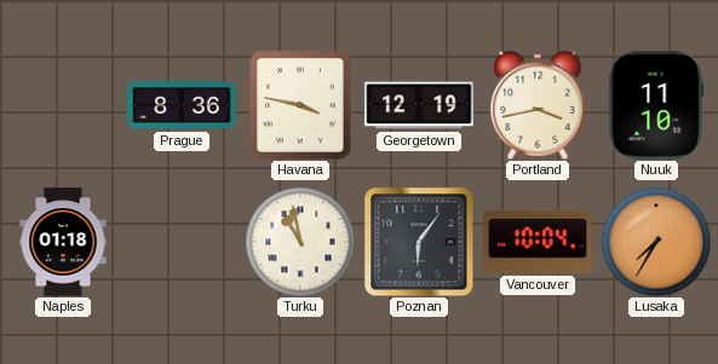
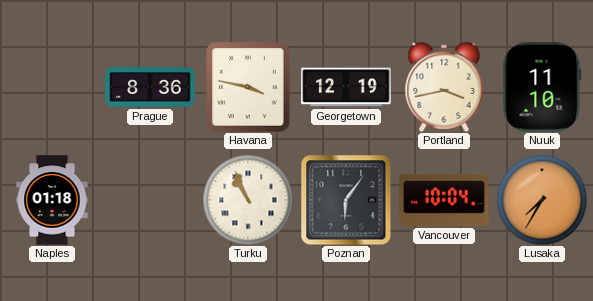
Turku: 10:58 -> 10:56
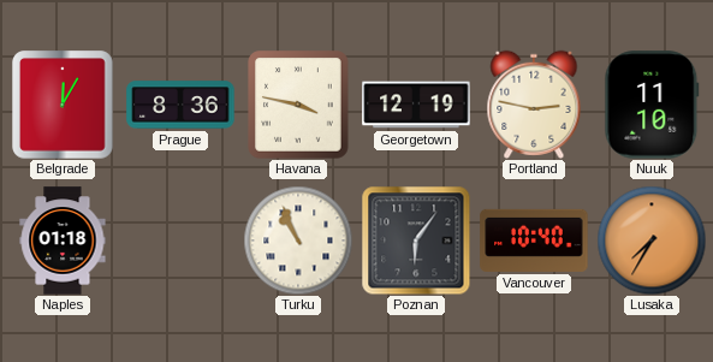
Belgrade: none -> 12:05
Portland: 3:43 -> 2:47
Vancouver: 10:04 -> 10:40
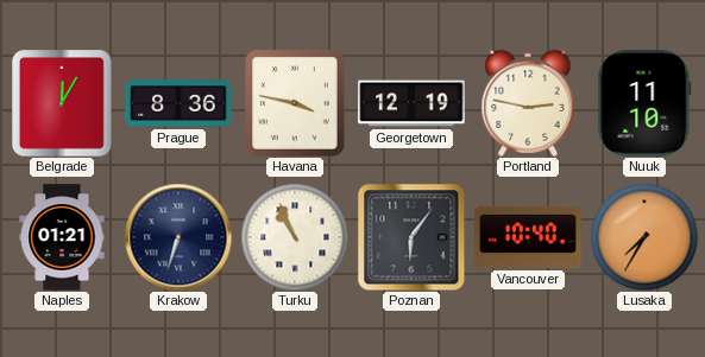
Naples: 01:18 -> 01:21
Krakow: none -> 6:33
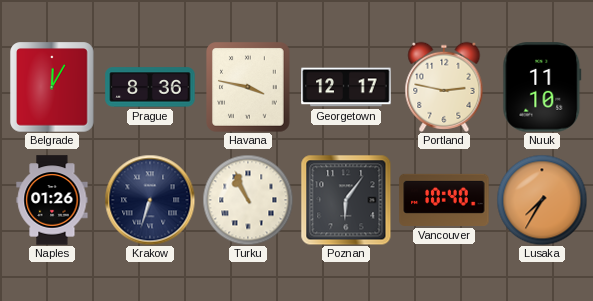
Georgetown: 12:19 -> 12:17
Naples: 01:21 -> 01:26
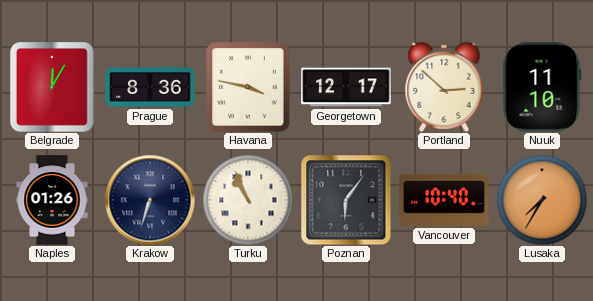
Portland: 2:47 -> 2:52
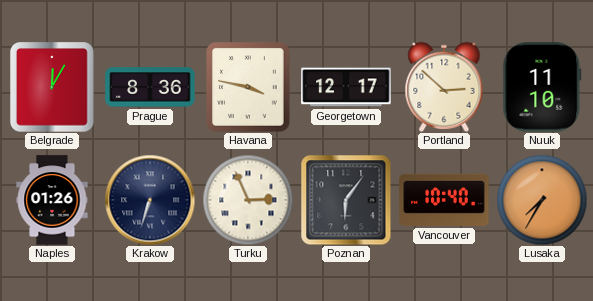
Turku: 10:56 -> 2:56
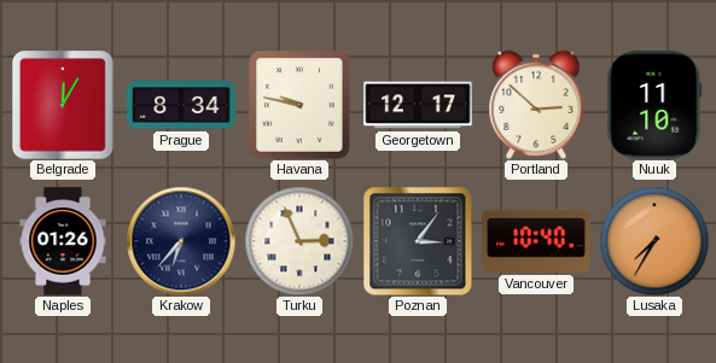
Prague: 8:36 -> 8:34
Havana: 3:47 -> 9:47
Krakow: 6:33 -> 6:37
Poznan: 6:06 -> 3:06
